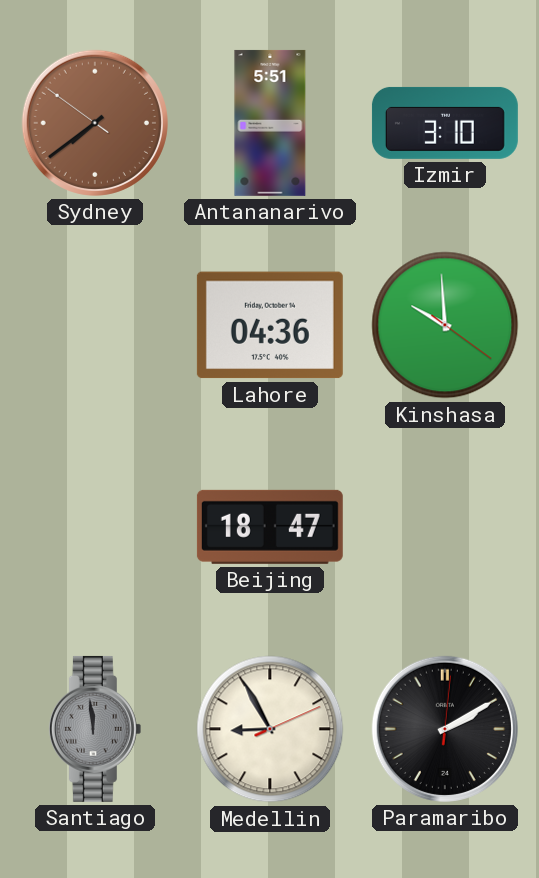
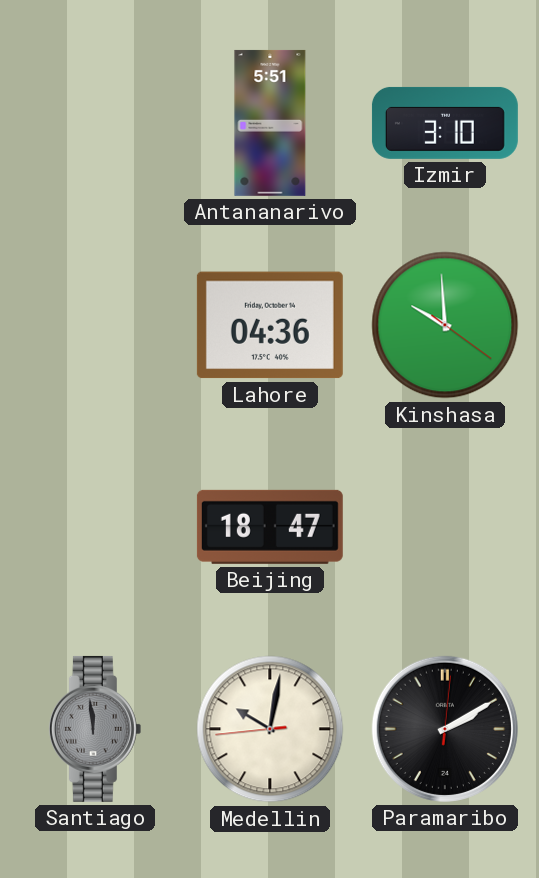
Sydney: 7:38 -> none
Medellin: 8:55 -> 10:01
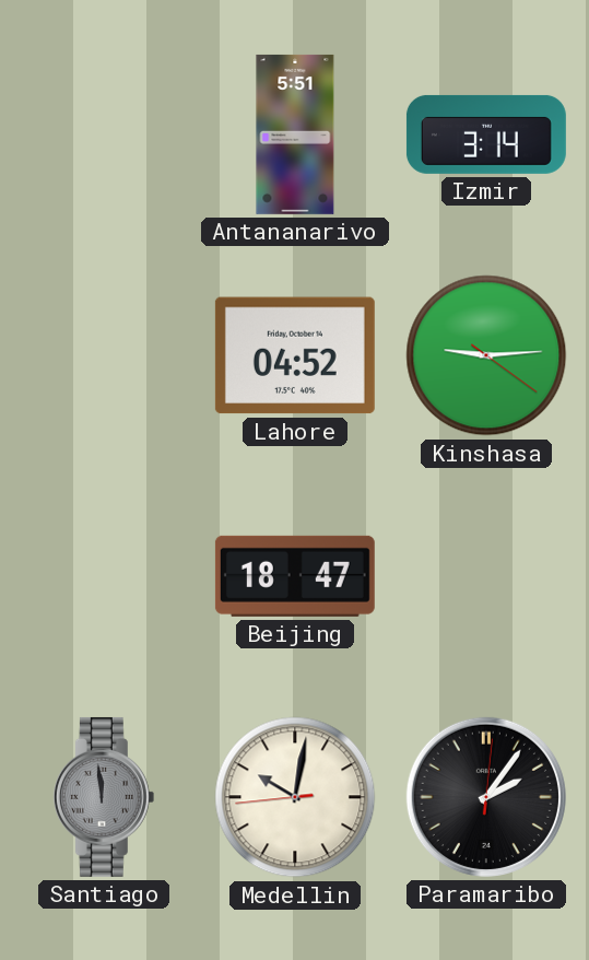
Izmir: 3:10 -> 3:14
Lahore: 04:36 -> 04:52
Kinshasa: 9:59 -> 9:14
Paramaribo: 2:10 -> 2:06
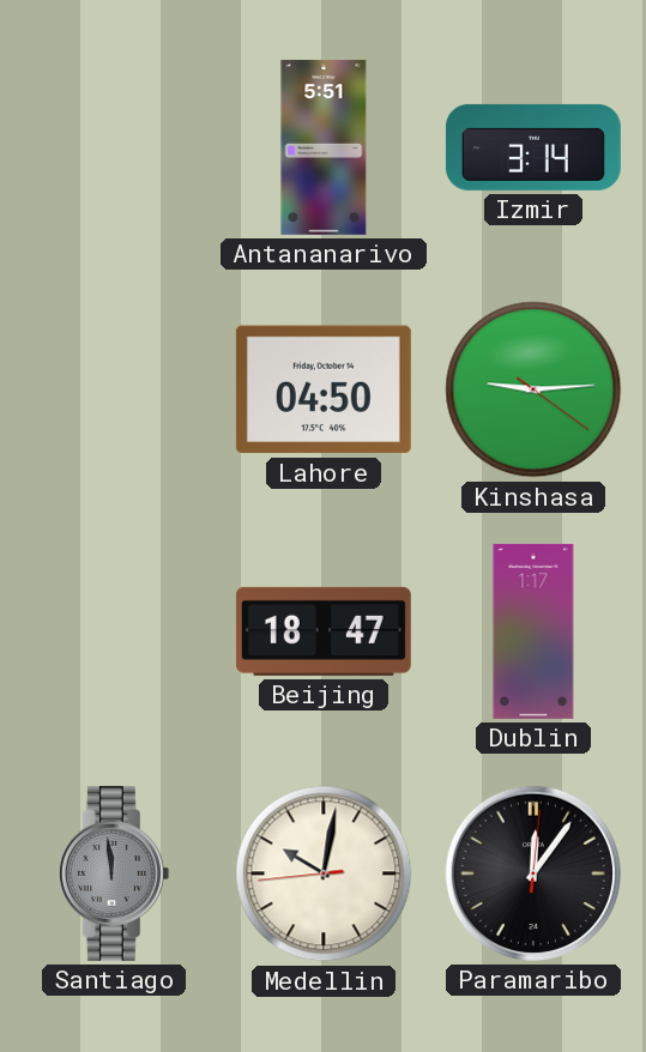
Lahore: 04:52 -> 04:50
Dublin: none -> 1:17
Paramaribo: 2:06 -> 12:06
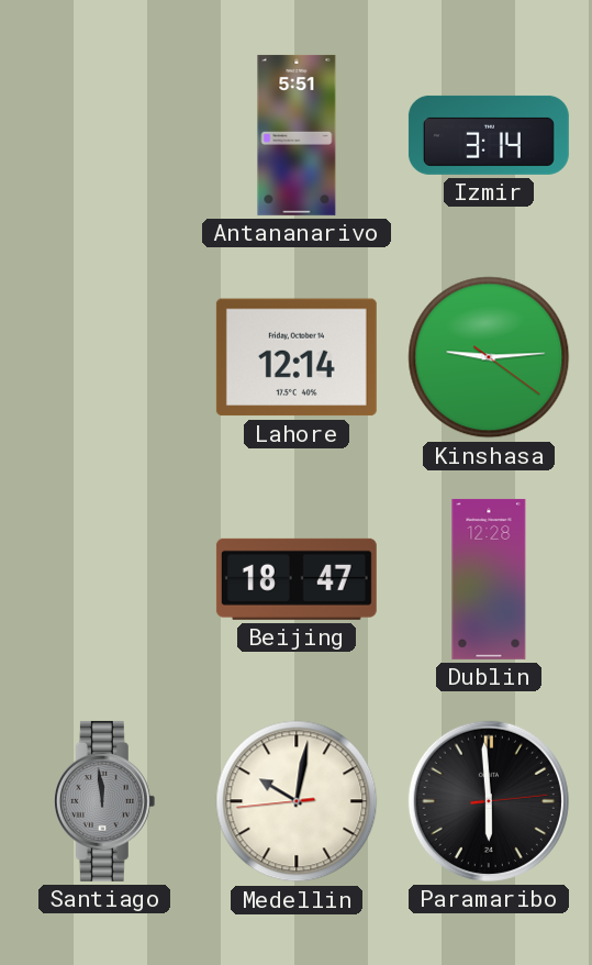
Lahore: 04:50 -> 12:14
Dublin: 1:17 -> 12:28
Paramaribo: 12:06 -> 5:59
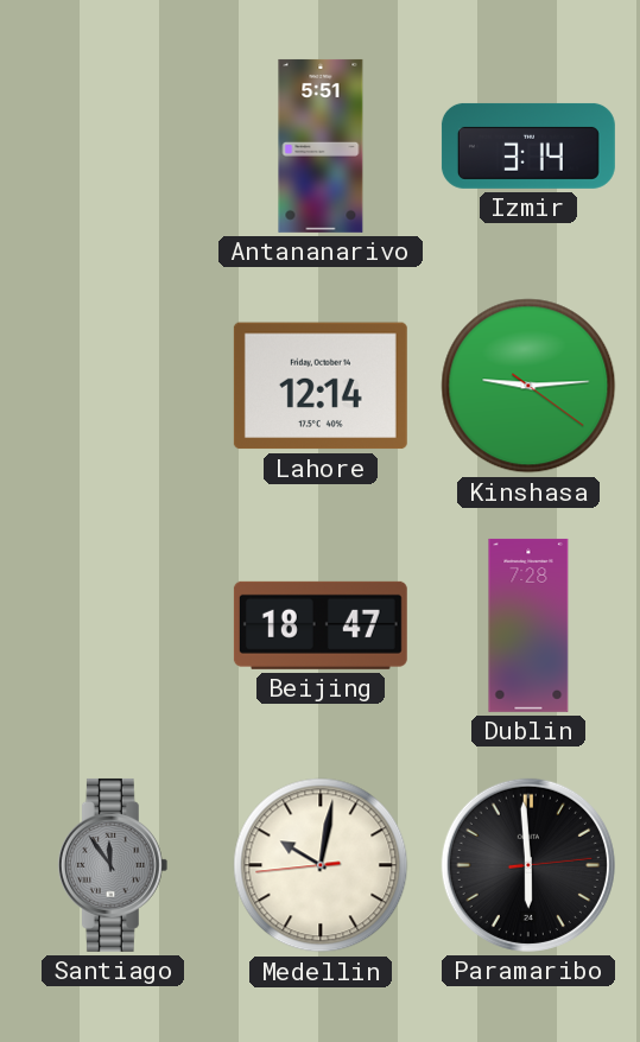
Dublin: 12:28 -> 7:28
Santiago: 11:59 -> 11:54
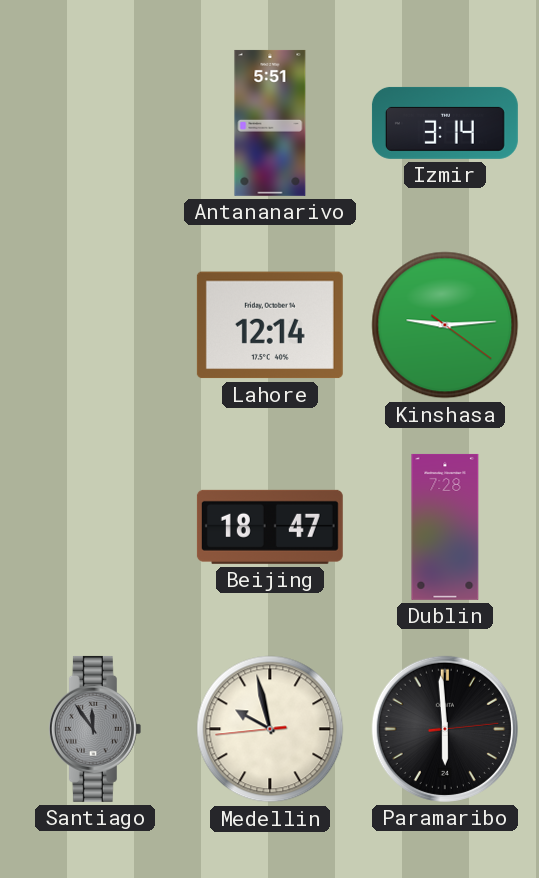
Medellin: 10:01 -> 9:57
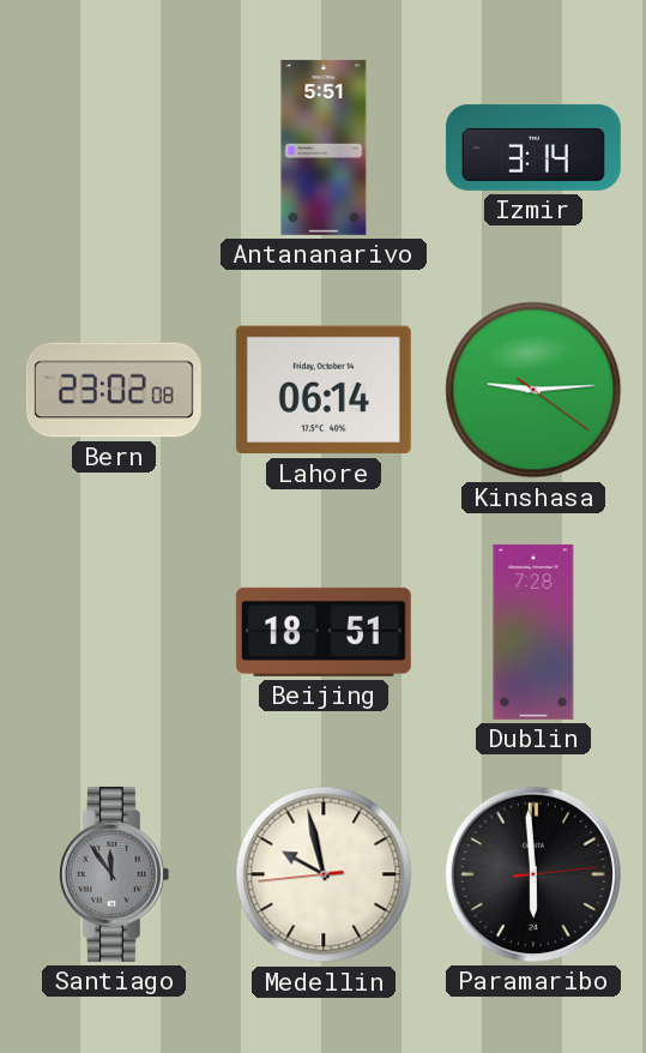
Bern: none -> 23:02
Lahore: 12:14 -> 06:14
Beijing: 18:47 -> 18:51
